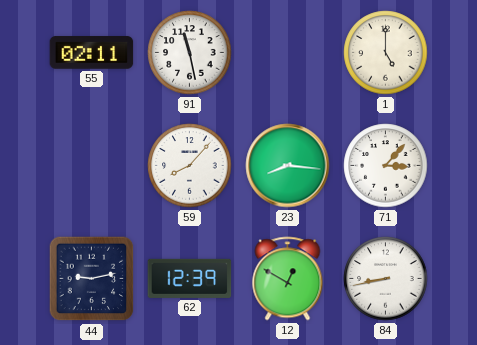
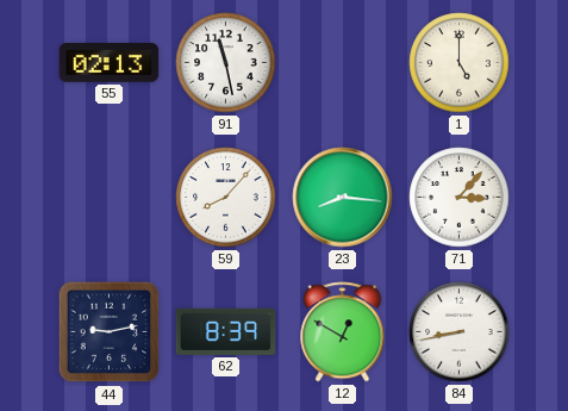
55: 02:11 -> 02:13
62: 12:39 -> 8:39
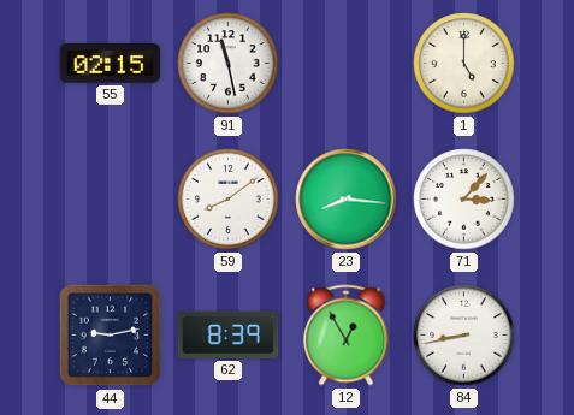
55: 02:13 -> 02:15
59: 8:07 -> 8:09
12: 12:50 -> 12:55
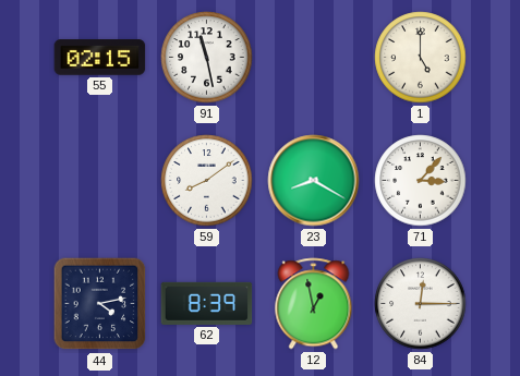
23: 8:16 -> 8:20
44: 9:13 -> 4:13
12: 12:55 -> 12:58
84: 8:43 -> 12:15
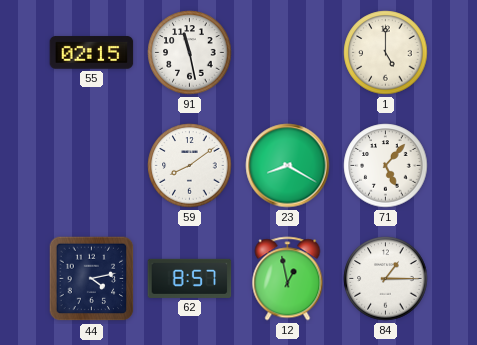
71: 3:07 -> 5:07
62: 8:39 -> 8:57
84: 12:15 -> 1:15
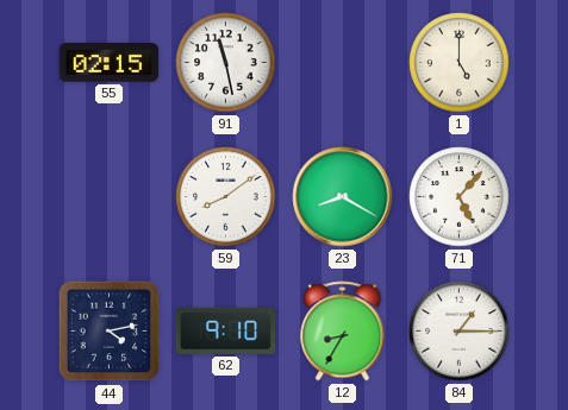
62: 8:57 -> 9:10
12: 12:58 -> 8:35
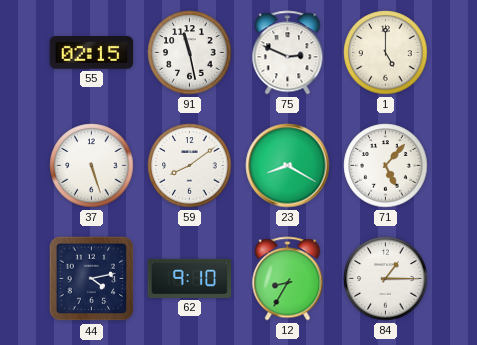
75: none -> 2:49
37: none -> 5:27
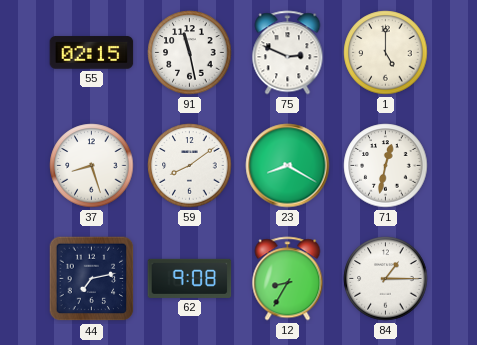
37: 5:27 -> 8:27
71: 5:07 -> 12:32
44: 4:13 -> 7:13
62: 9:10 -> 9:08
